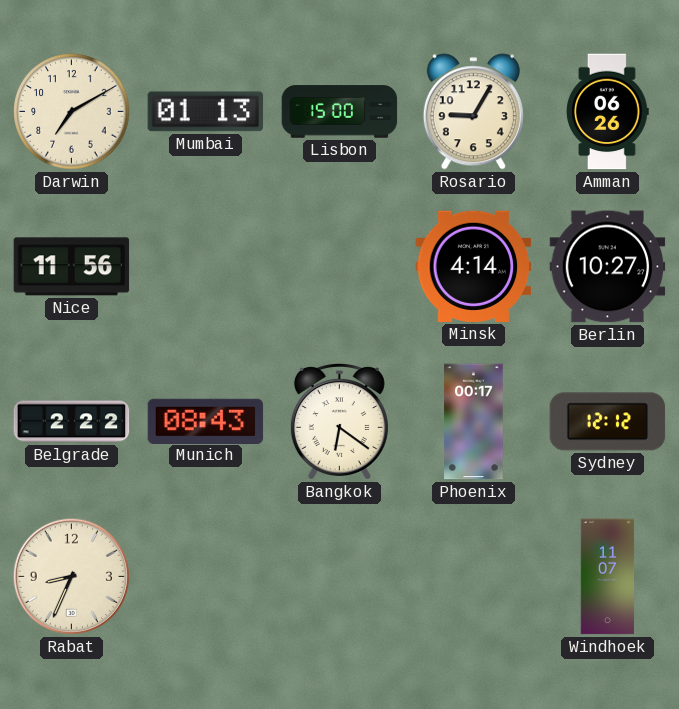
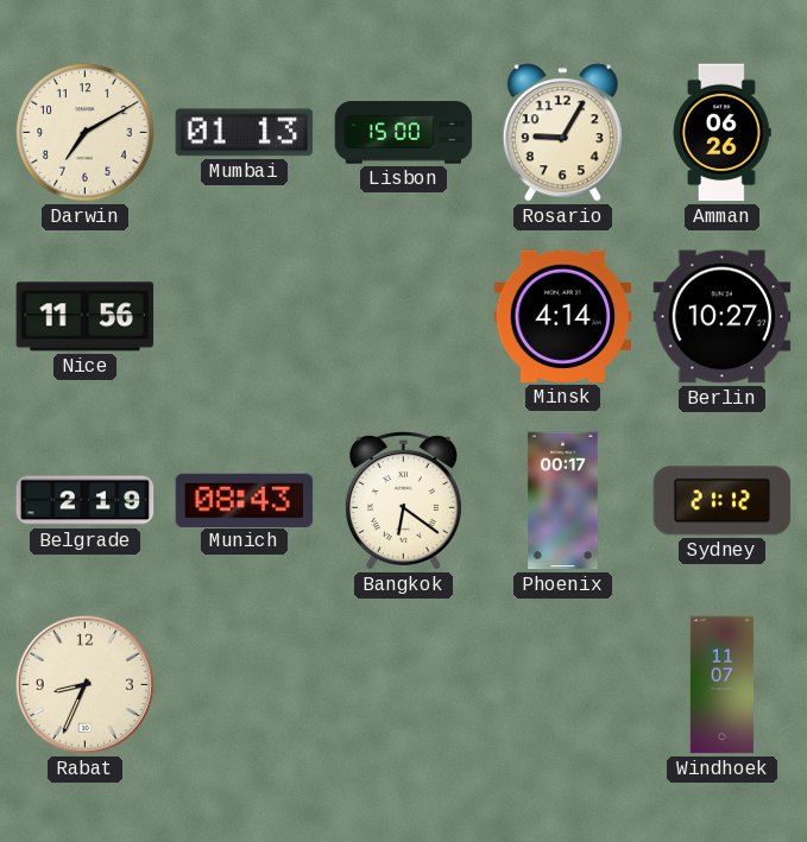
Belgrade: 2:22 -> 2:19
Sydney: 12:12 -> 21:12
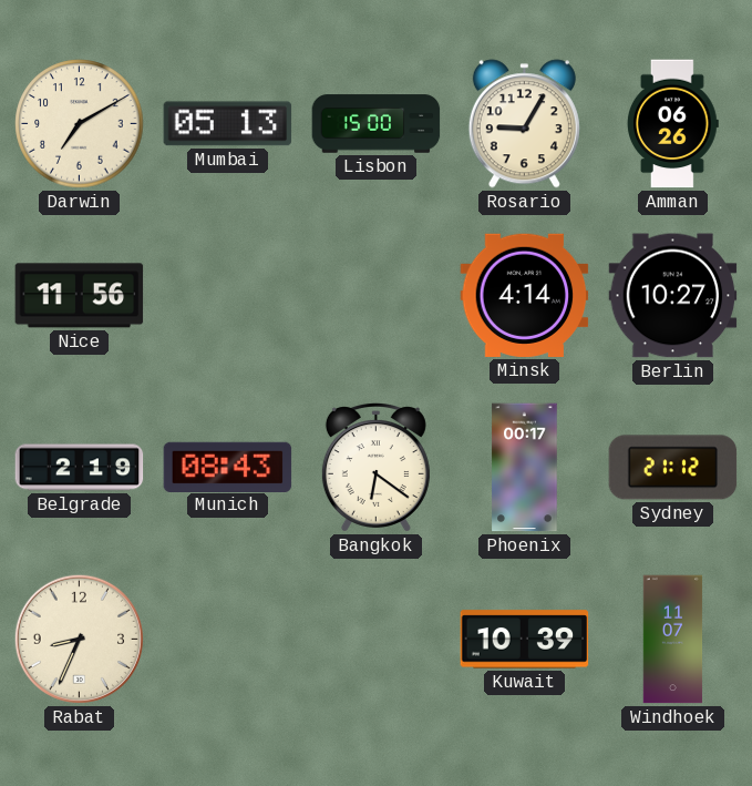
Mumbai: 01:13 -> 05:13
Kuwait: none -> 10:39
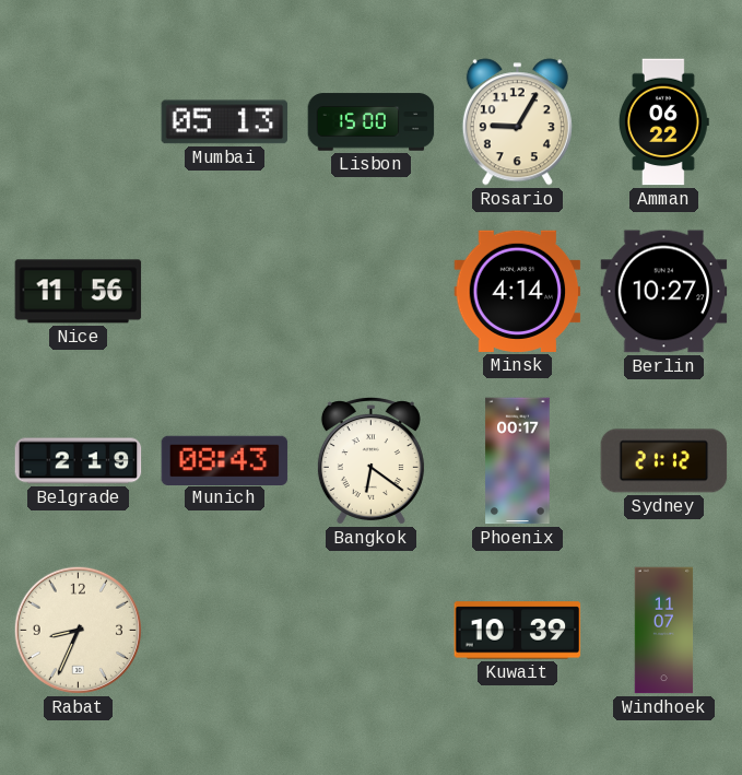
Darwin: 7:10 -> none
Amman: 06:26 -> 06:22
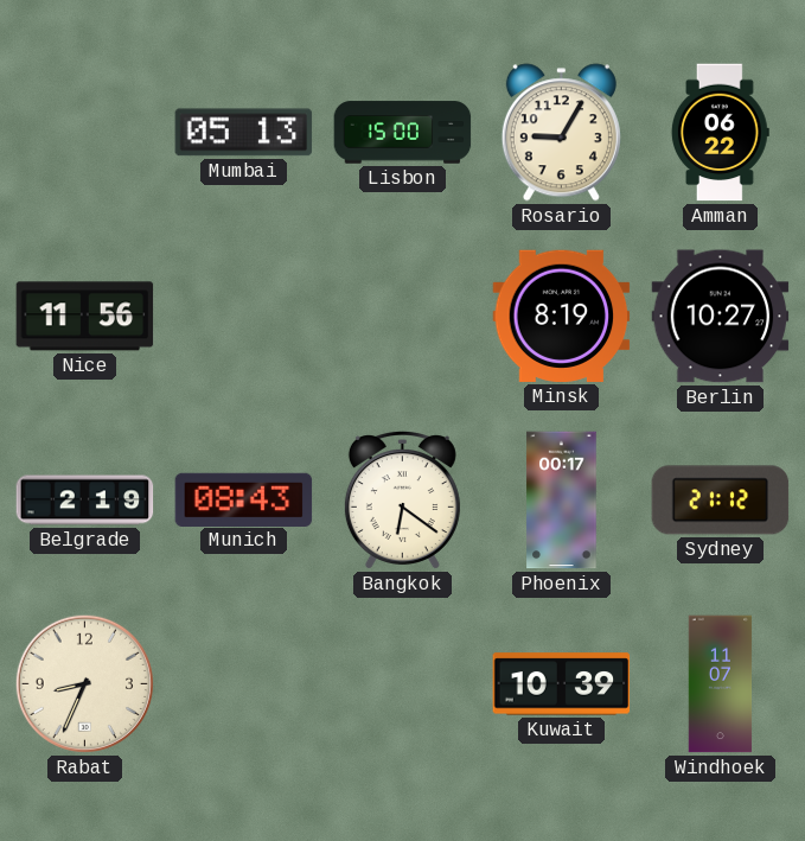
Minsk: 4:14 -> 8:19
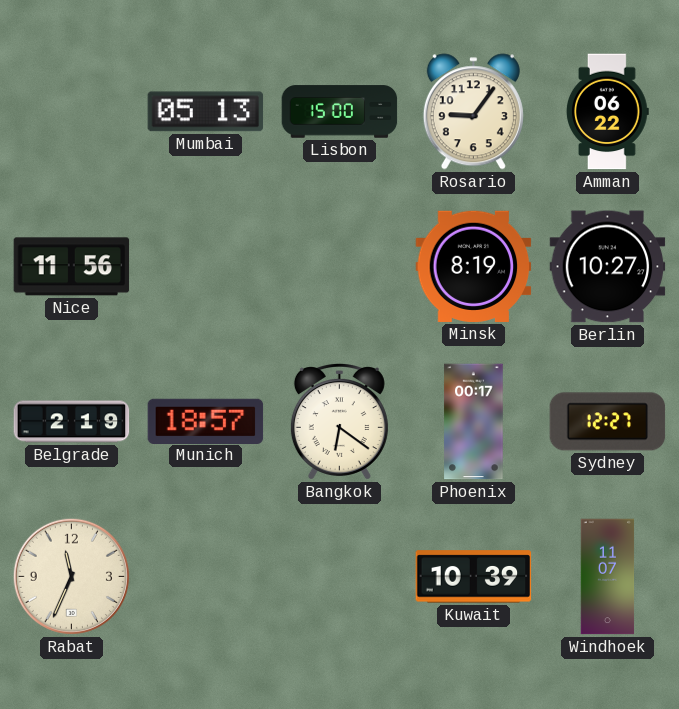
Rosario: 9:05 -> 9:06
Munich: 08:43 -> 18:57
Sydney: 21:12 -> 12:27
Rabat: 8:34 -> 11:34
